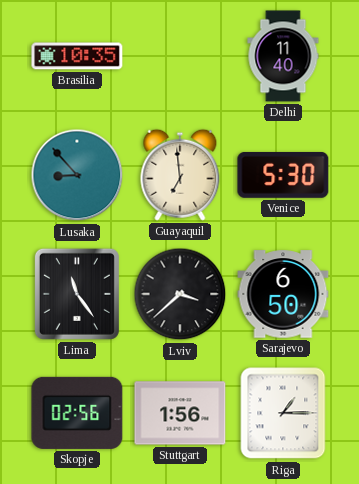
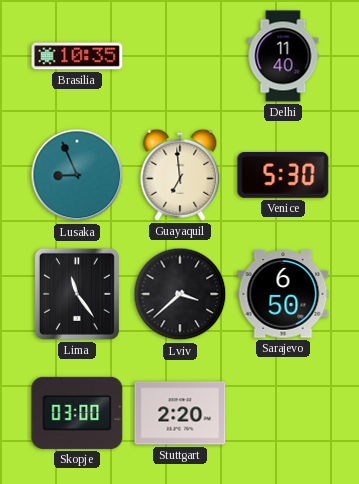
Lusaka: 8:53 -> 8:56
Skopje: 02:56 -> 03:00
Stuttgart: 1:56 -> 2:20
Riga: 1:15 -> none
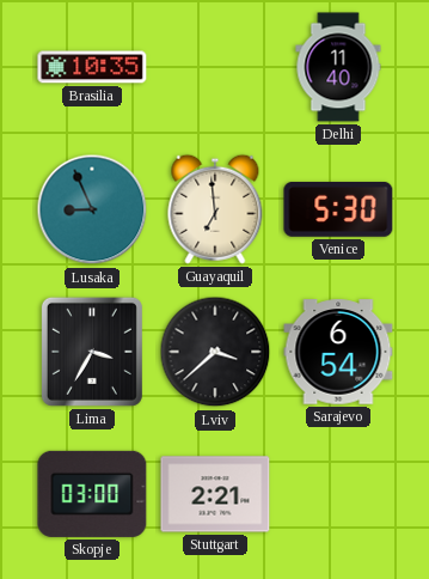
Lima: 11:24 -> 3:35
Sarajevo: 6:50 -> 6:54
Stuttgart: 2:20 -> 2:21
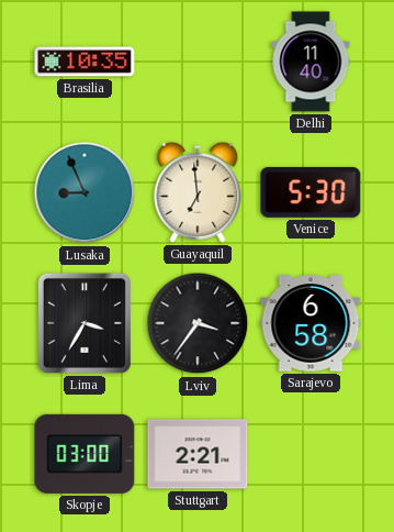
Lviv: 3:38 -> 3:36
Sarajevo: 6:54 -> 6:58
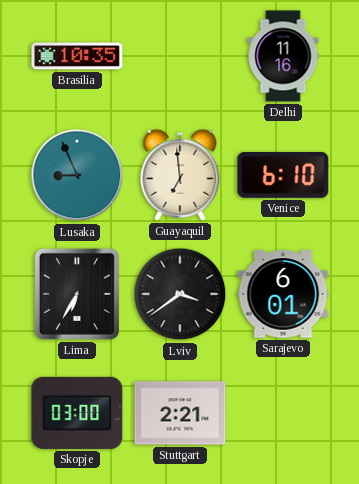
Delhi: 11:40 -> 11:16
Venice: 5:30 -> 6:10
Lima: 3:35 -> 6:35
Lviv: 3:36 -> 3:39
Sarajevo: 6:58 -> 6:01
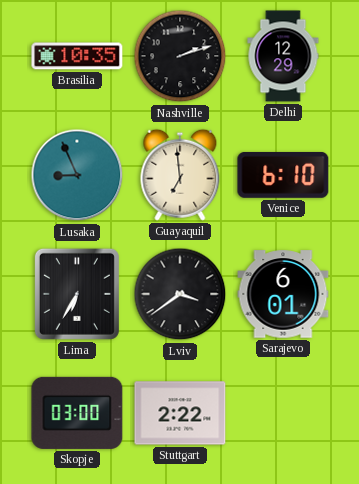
Nashville: none -> 2:12
Delhi: 11:16 -> 12:29
Stuttgart: 2:21 -> 2:22
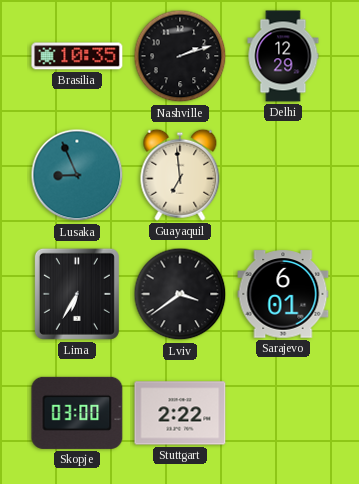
Venice: 6:10 -> none
